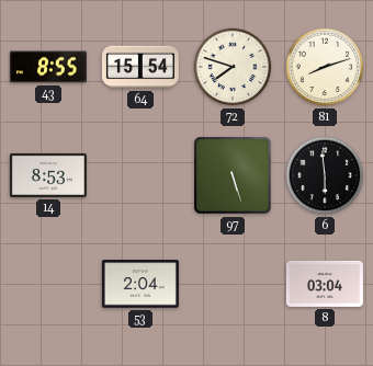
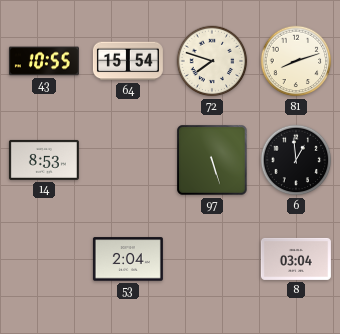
43: 8:55 -> 10:55
6: 5:59 -> 12:59
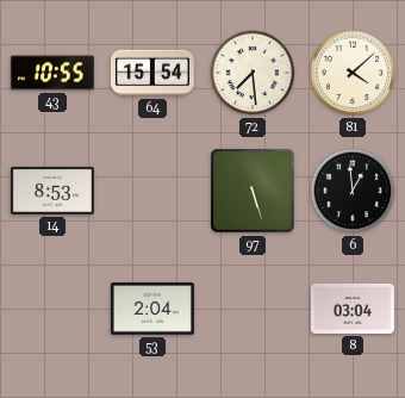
72: 7:48 -> 7:29
81: 8:12 -> 4:08
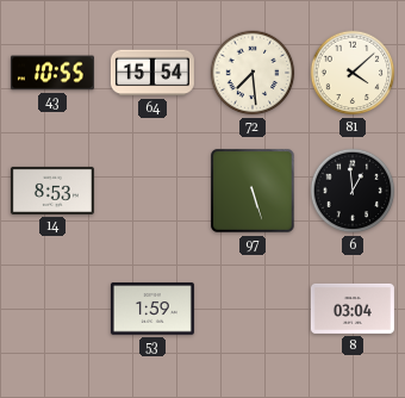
53: 2:04 -> 1:59
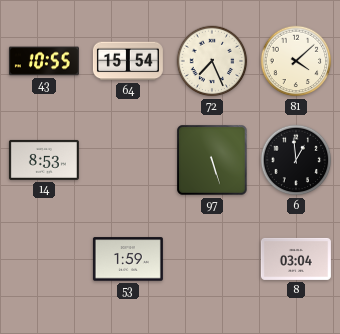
72: 7:29 -> 7:26
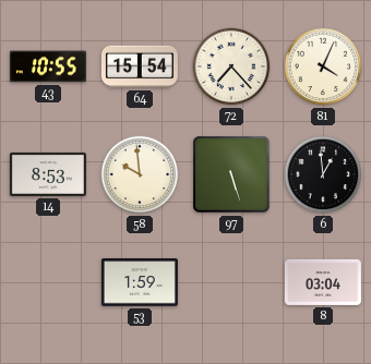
72: 7:26 -> 7:23
81: 4:08 -> 4:04
58: none -> 9:59
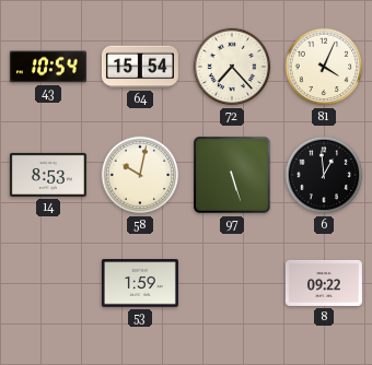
43: 10:55 -> 10:54
58: 9:59 -> 10:02
8: 03:04 -> 09:22
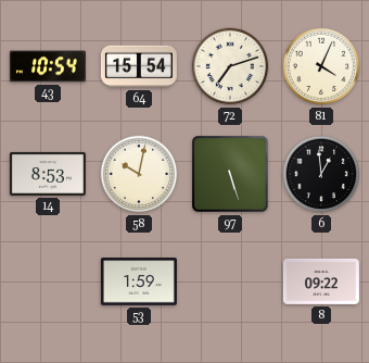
72: 7:23 -> 7:12
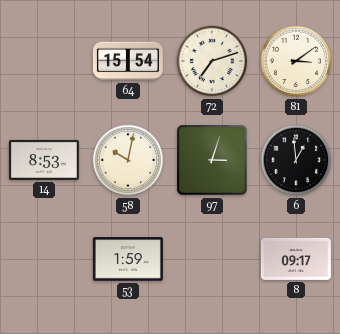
43: 10:54 -> none
81: 4:04 -> 3:09
97: 5:27 -> 3:03
8: 09:22 -> 09:17
